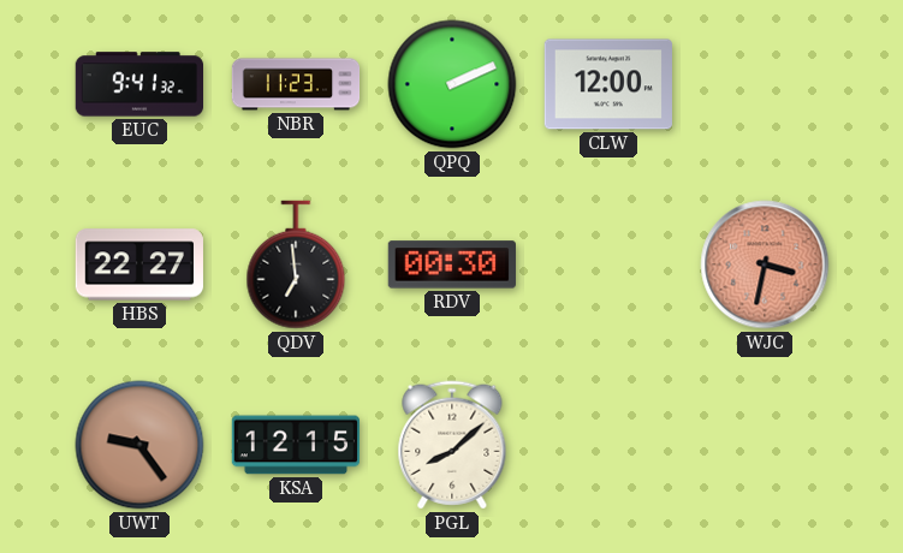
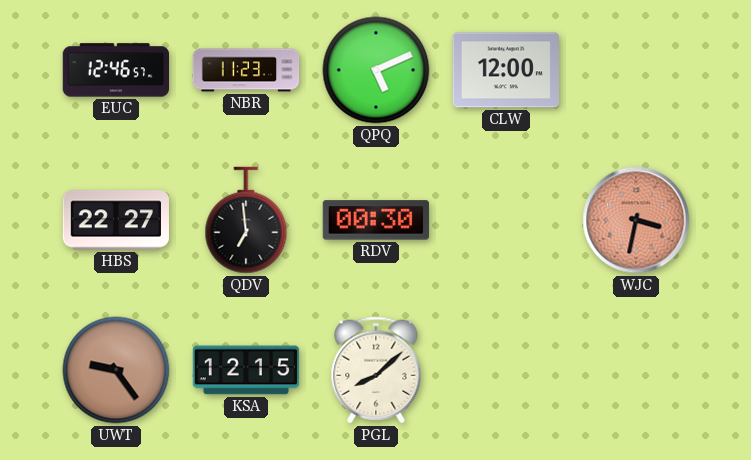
EUC: 9:41 -> 12:46
QPQ: 2:11 -> 5:11
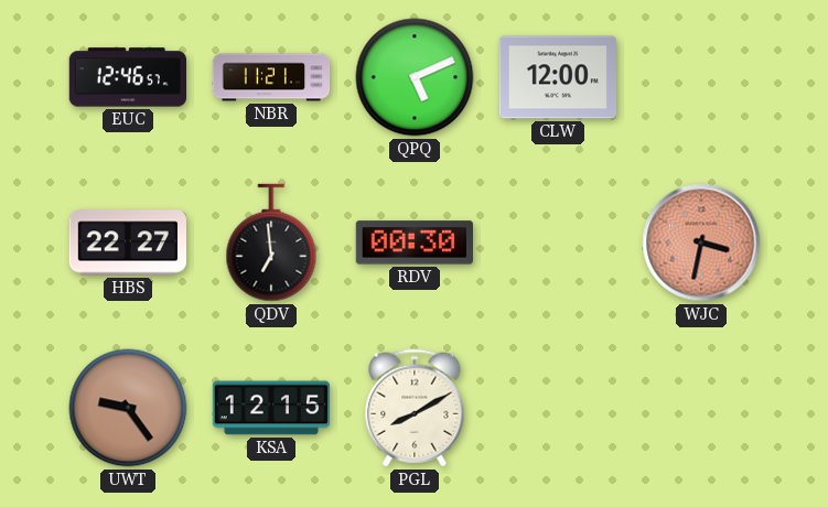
NBR: 11:23 -> 11:21
PGL: 8:08 -> 8:10
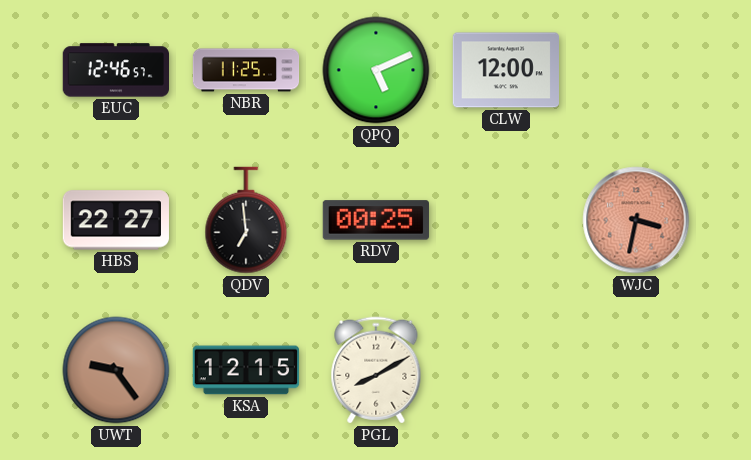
NBR: 11:21 -> 11:25
RDV: 00:30 -> 00:25
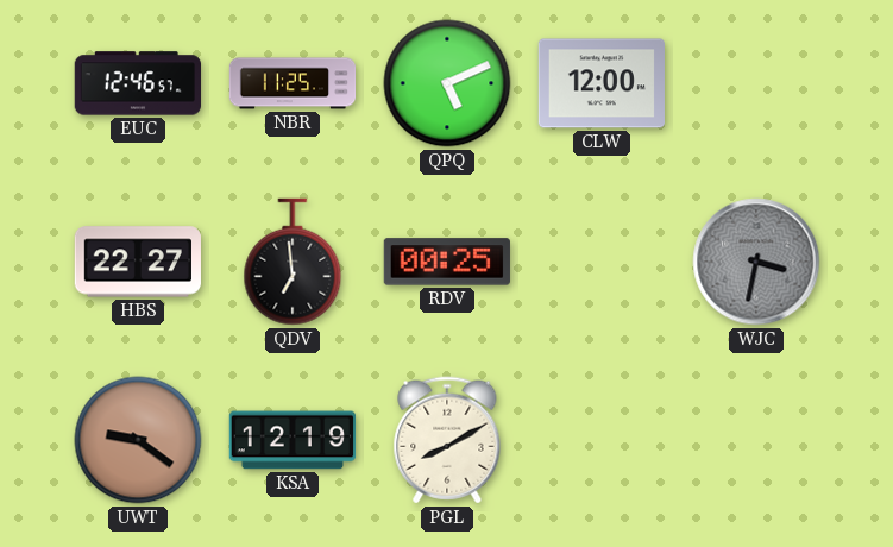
WJC dial: salmon -> grey
UWT: 9:24 -> 9:21
KSA: 12:15 -> 12:19
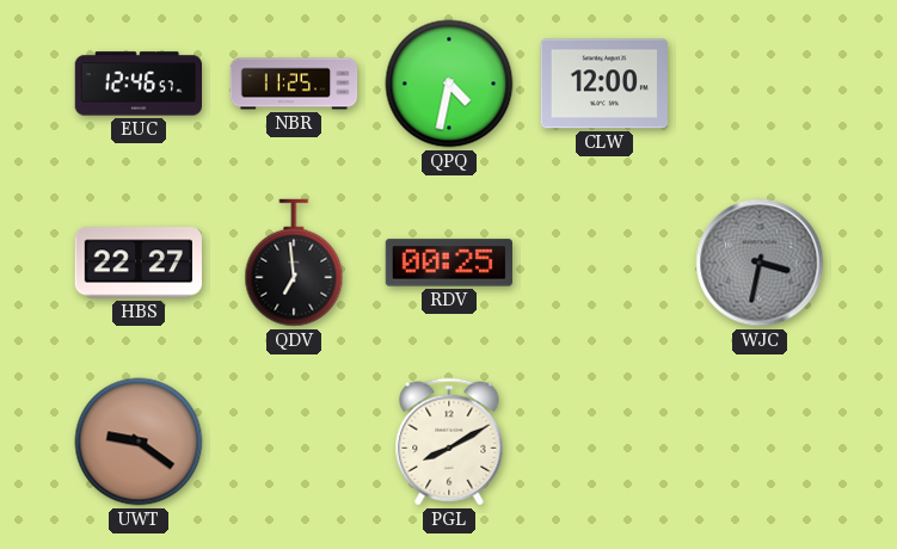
QPQ: 5:11 -> 4:32
KSA: 12:19 -> none
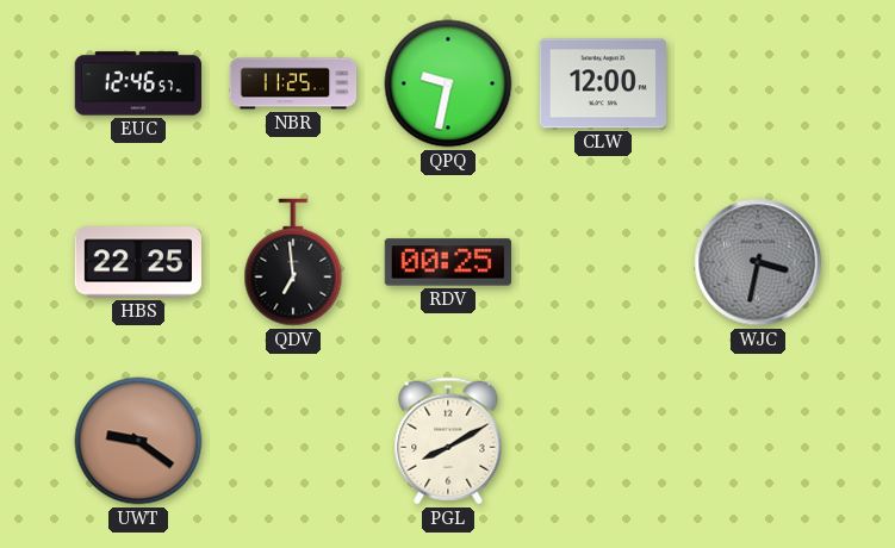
QPQ: 4:32 -> 9:32
HBS: 22:27 -> 22:25
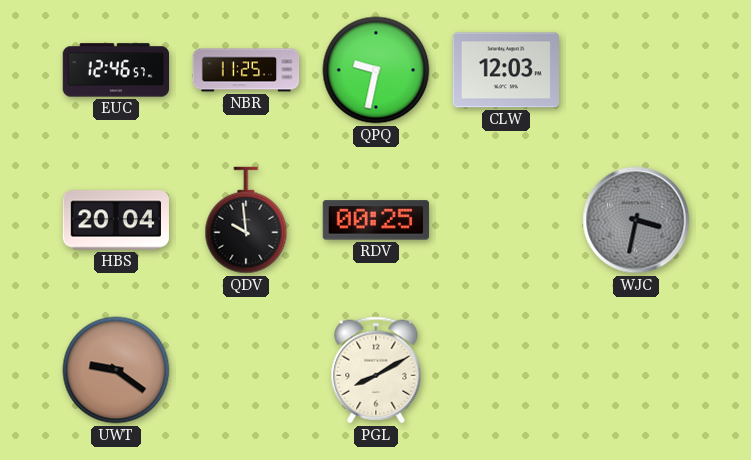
CLW: 12:00 -> 12:03
HBS: 22:25 -> 20:04
QDV: 6:59 -> 9:59
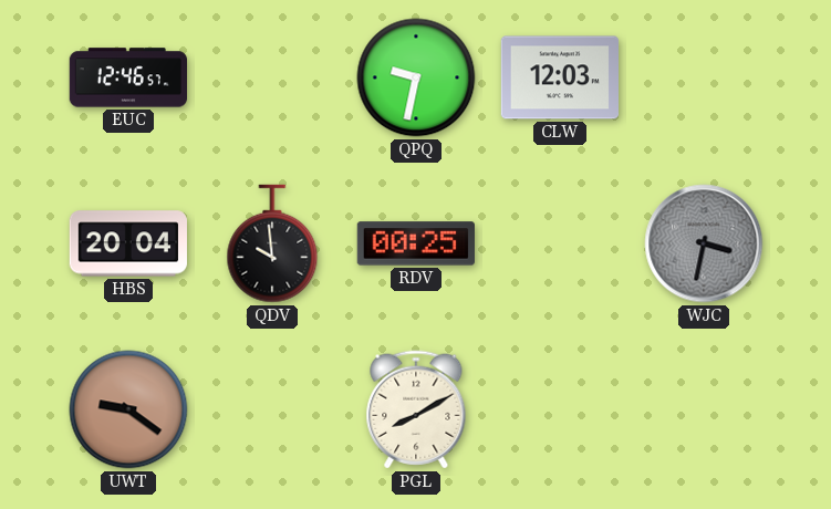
NBR: 11:25 -> none
